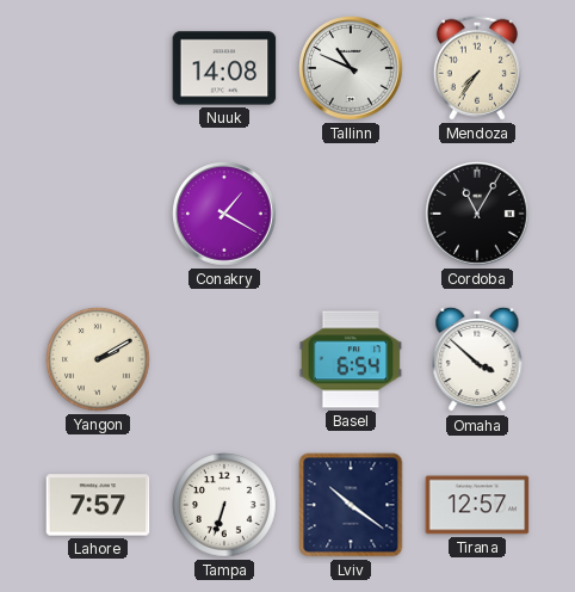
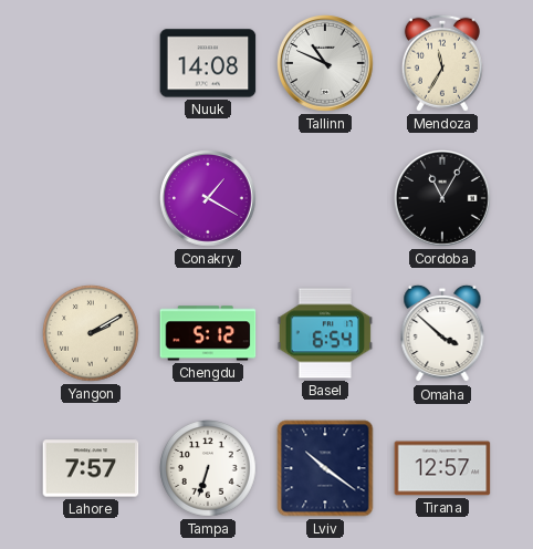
Mendoza: 7:36 -> 11:35
Chengdu: none -> 5:12
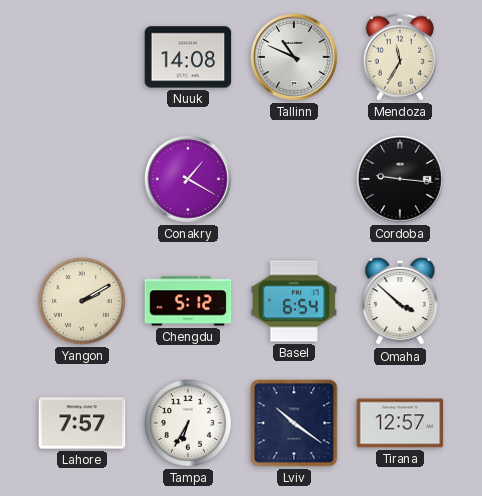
Cordoba: 11:05 -> 9:16
Tampa: 6:33 -> 6:35
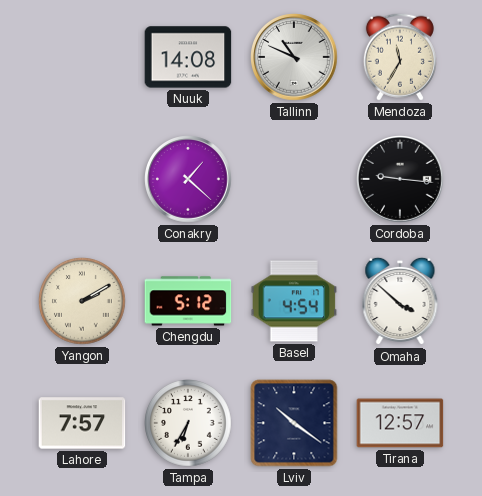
Conakry: 1:20 -> 1:22
Basel: 6:54 -> 4:54
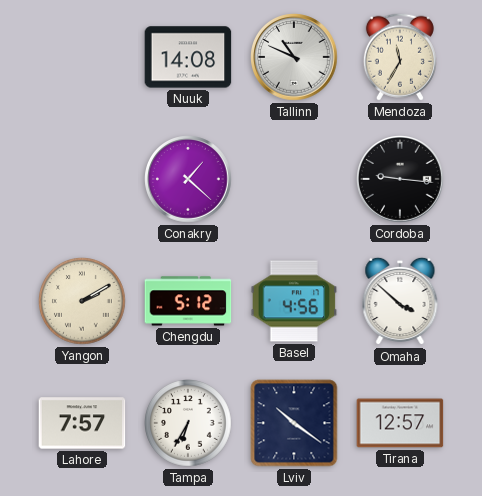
Basel: 4:54 -> 4:56
